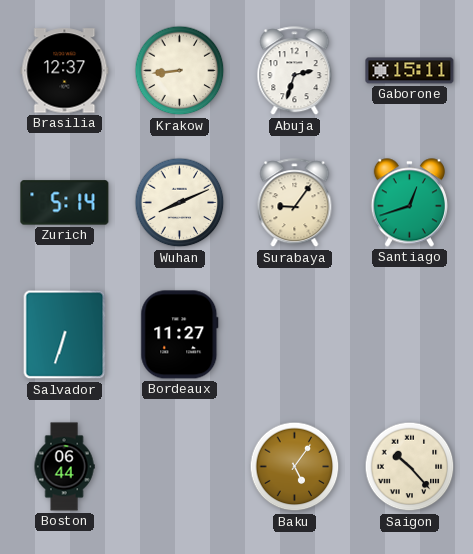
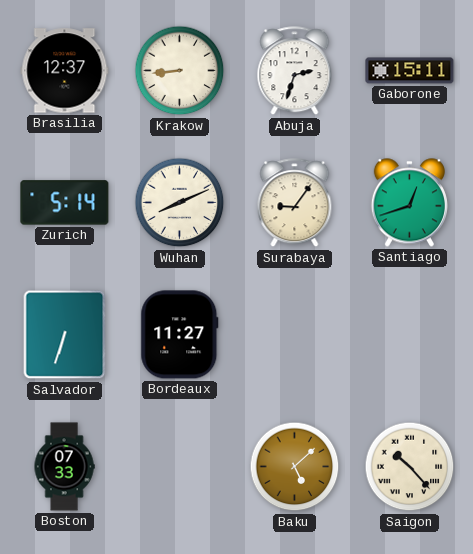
Boston: 06:44 -> 07:33
Baku: 5:06 -> 5:08
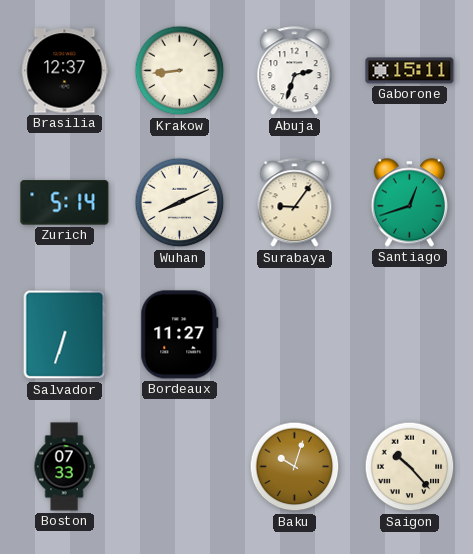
Baku: 5:08 -> 10:03
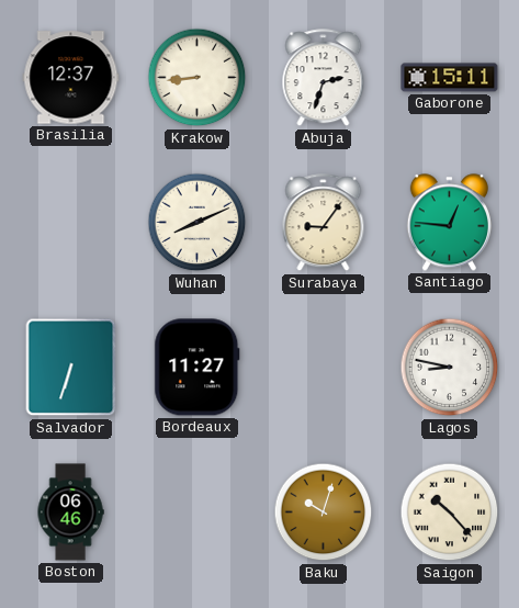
Zurich: 5:14 -> none
Santiago: 12:42 -> 12:46
Lagos: none -> 8:47
Boston: 07:33 -> 06:46
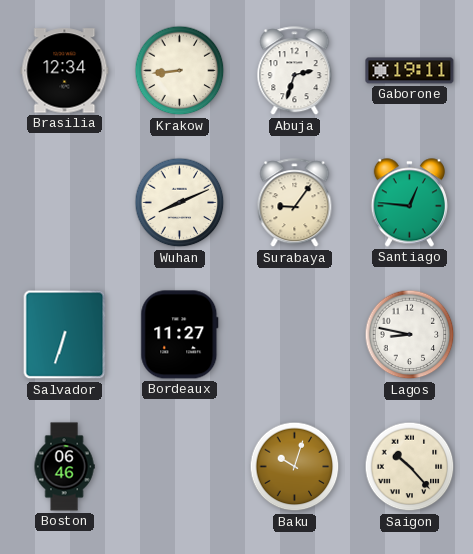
Brasilia: 12:37 -> 12:34
Gaborone: 15:11 -> 19:11
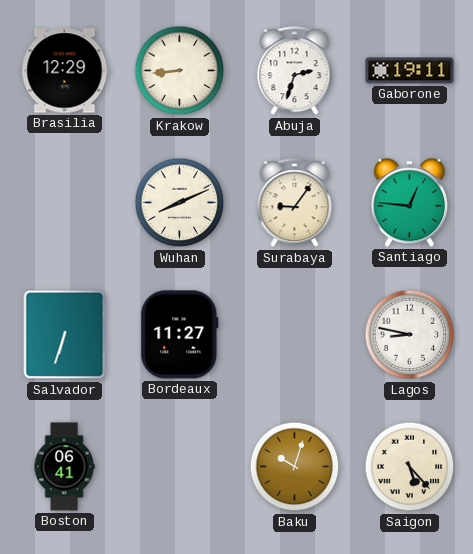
Brasilia: 12:34 -> 12:29
Boston: 06:46 -> 06:41
Saigon: 10:23 -> 5:23
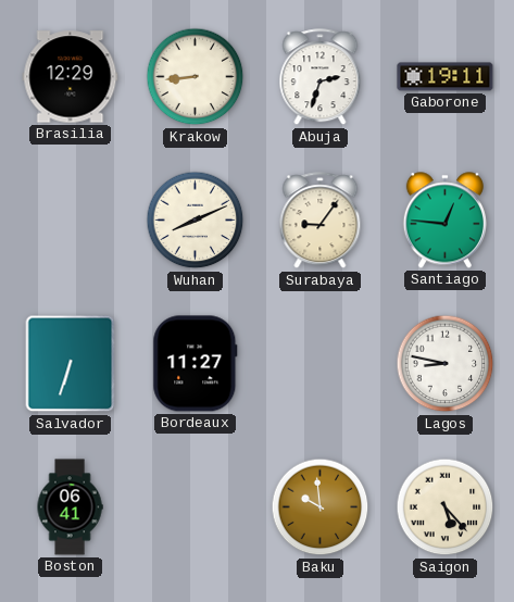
Baku: 10:03 -> 9:59
